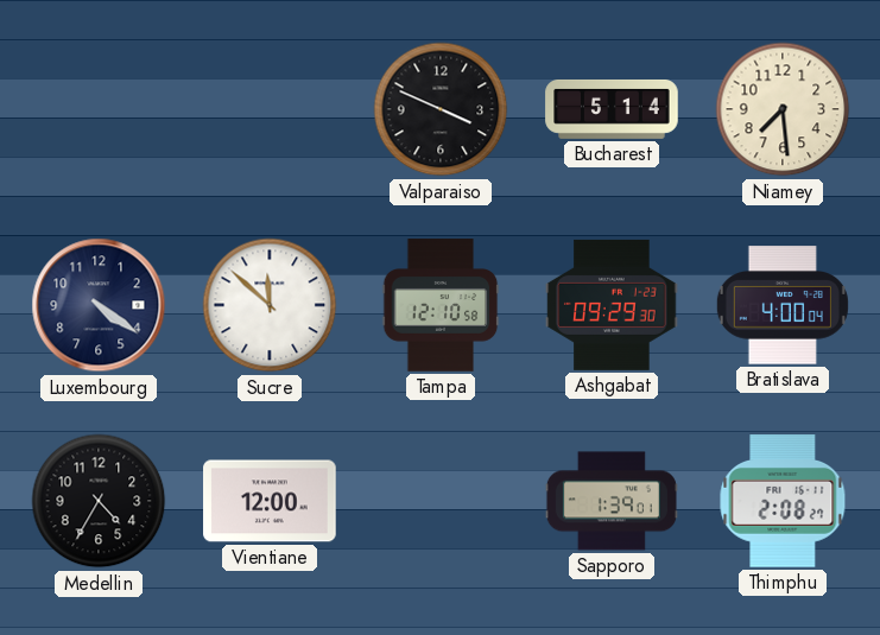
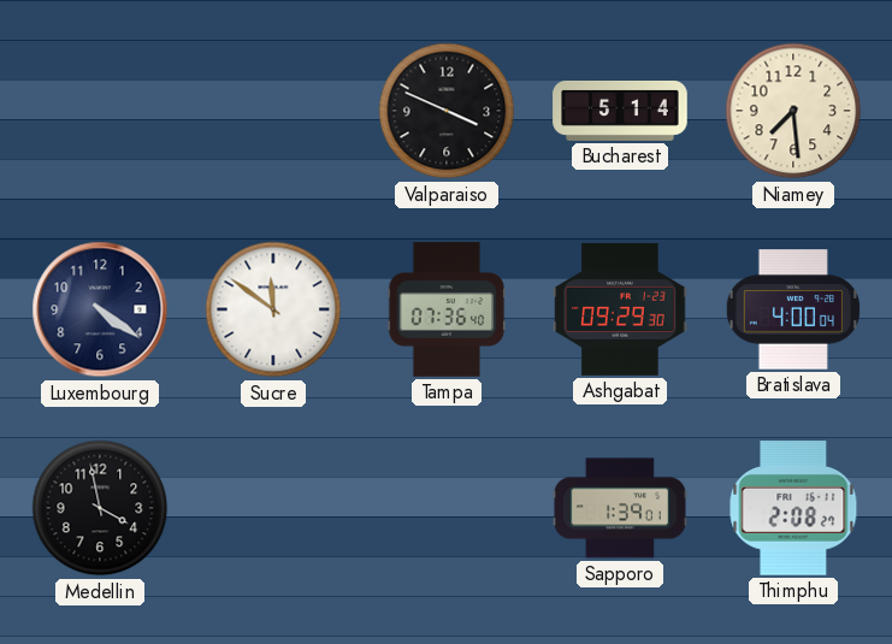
Sucre: 11:52 -> 11:51
Tampa: 12:10 -> 07:36
Medellin: 4:35 -> 3:58
Vientiane: 12:00 -> none
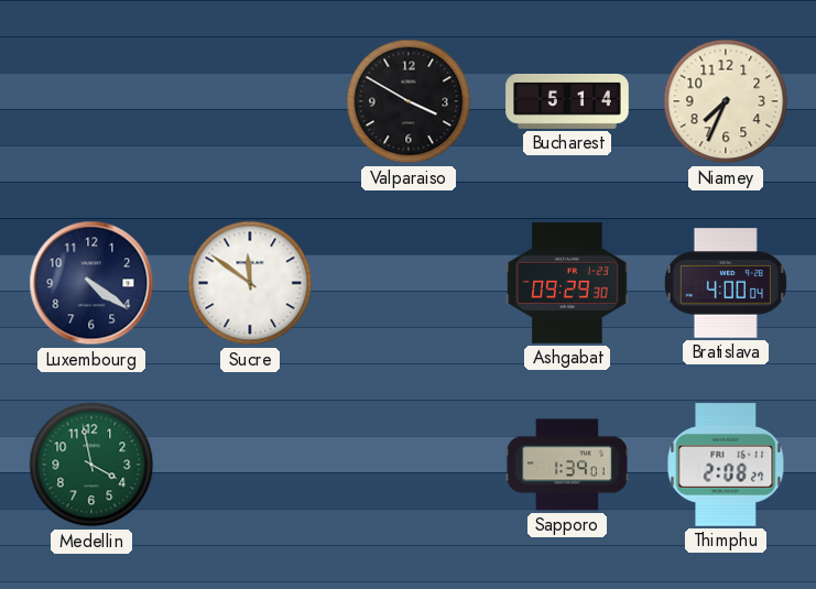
Valparaiso: 3:49 -> 3:50
Niamey: 7:29 -> 7:34
Tampa: 07:36 -> none
Medellin dial: black -> green
